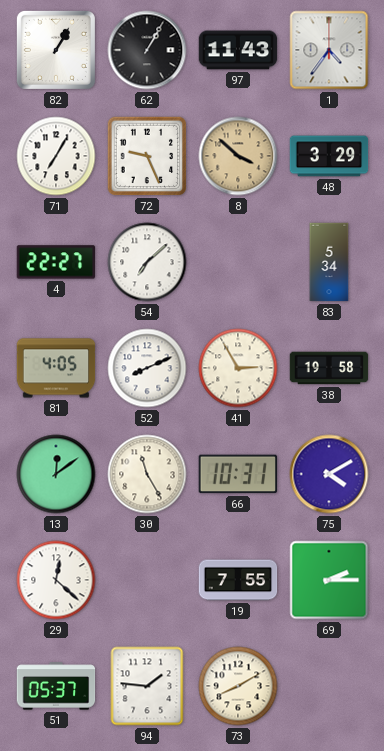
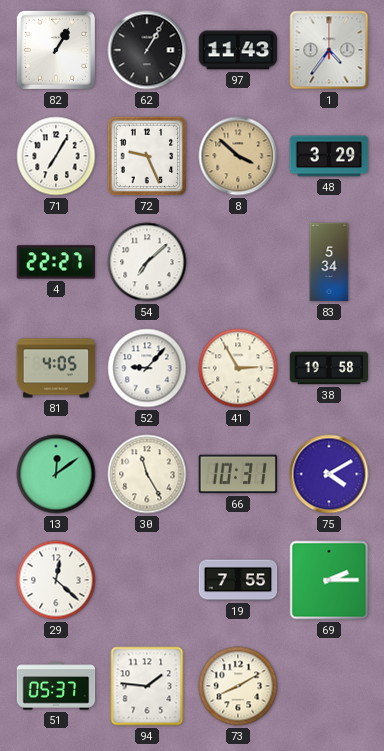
52: 8:11 -> 9:07
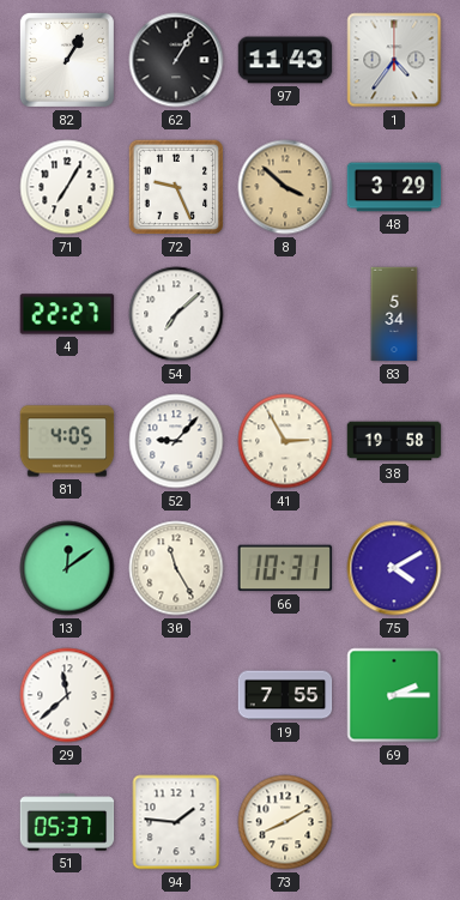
29: 12:22 -> 11:38
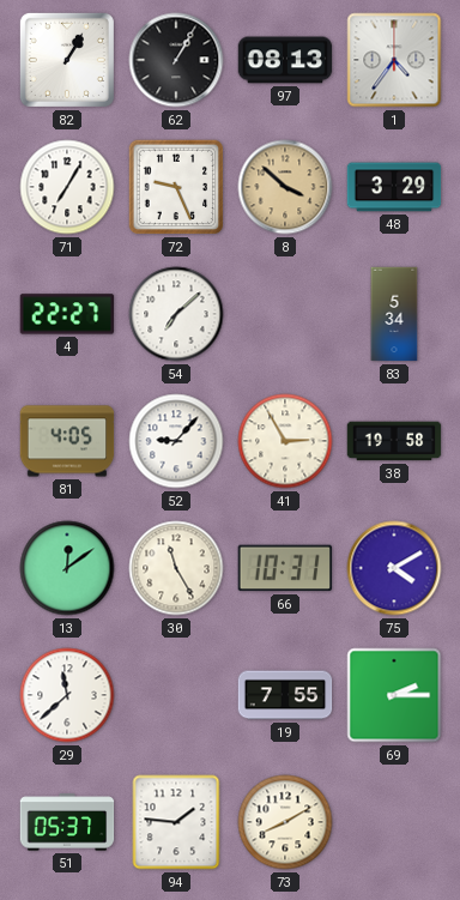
97: 11:43 -> 08:13
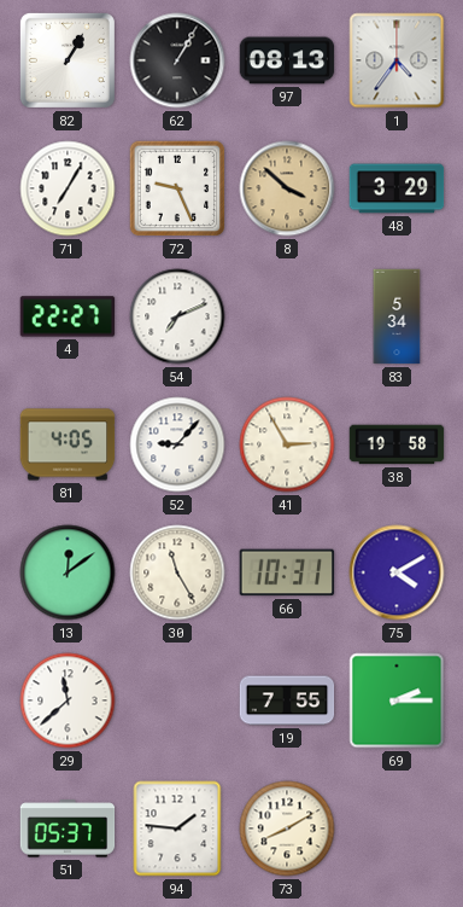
54: 7:08 -> 7:11
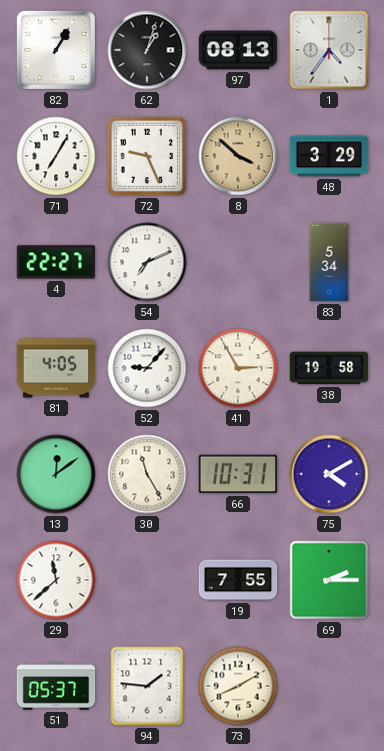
62: 1:05 -> 1:03
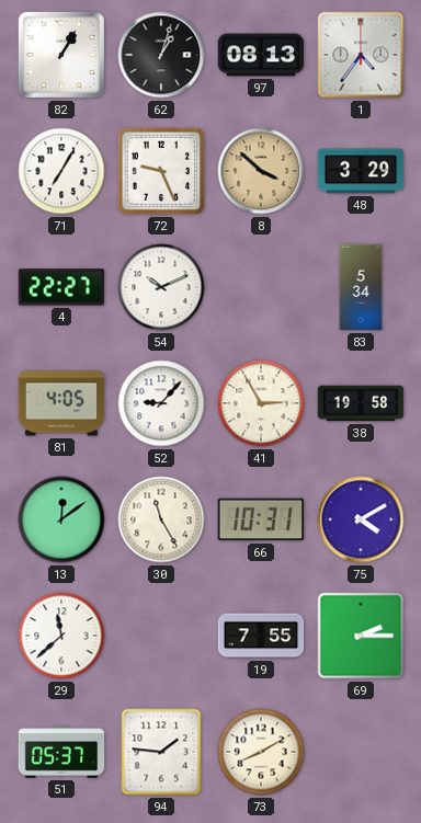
54: 7:11 -> 10:11
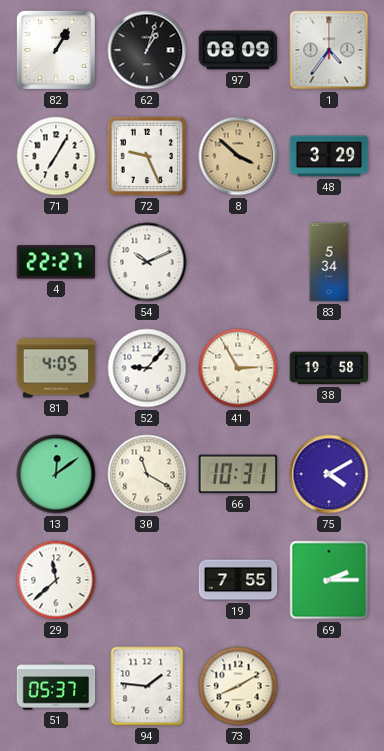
97: 08:13 -> 08:09
30: 11:25 -> 11:20
